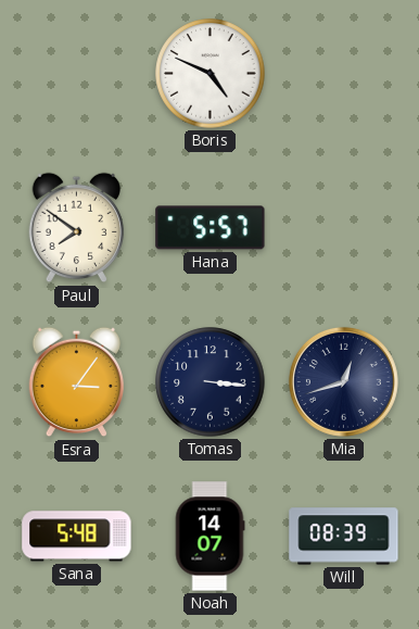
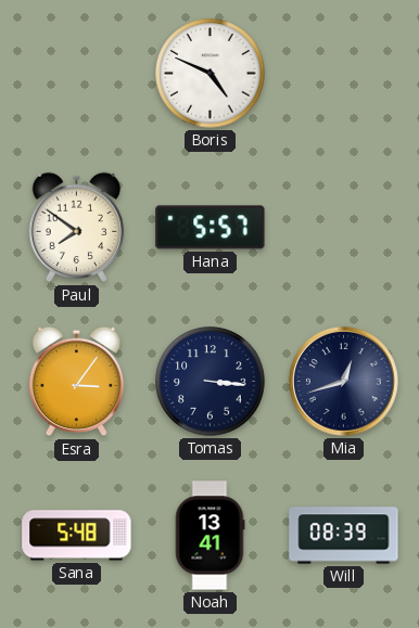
Noah: 14:07 -> 13:41
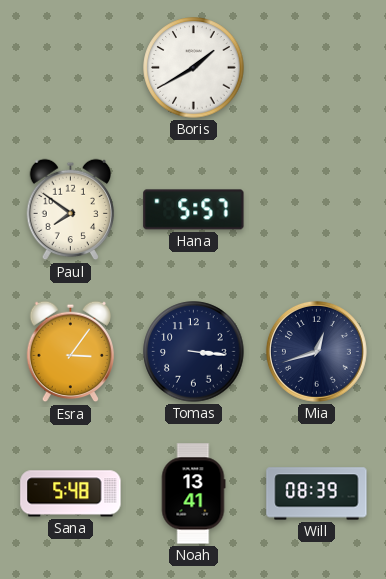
Boris: 4:49 -> 1:40
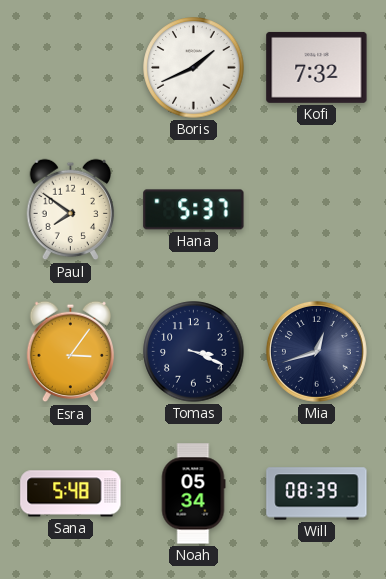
Boris: 1:40 -> 1:41
Kofi: none -> 7:32
Hana: 5:57 -> 5:37
Tomas: 3:16 -> 3:19
Noah: 13:41 -> 05:34
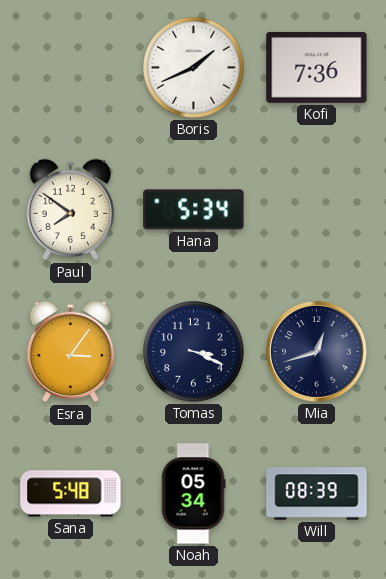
Kofi: 7:32 -> 7:36
Hana: 5:37 -> 5:34
